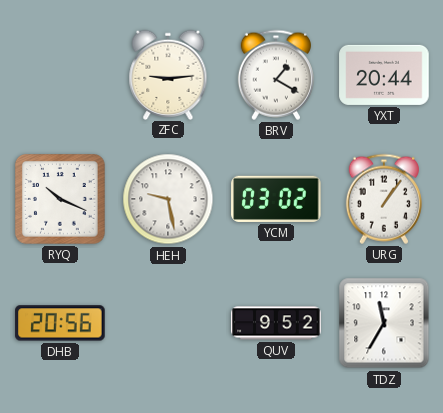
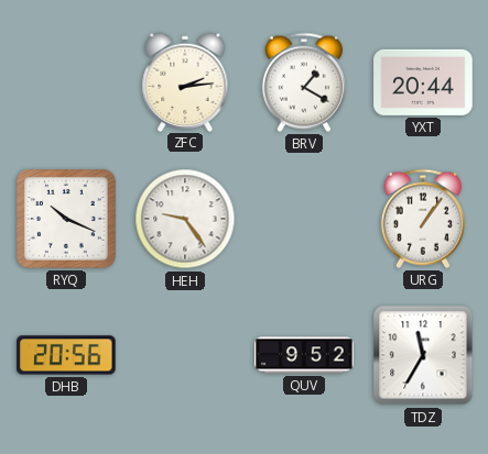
ZFC: 9:14 -> 2:14
HEH: 9:28 -> 9:24
YCM: 03:02 -> none
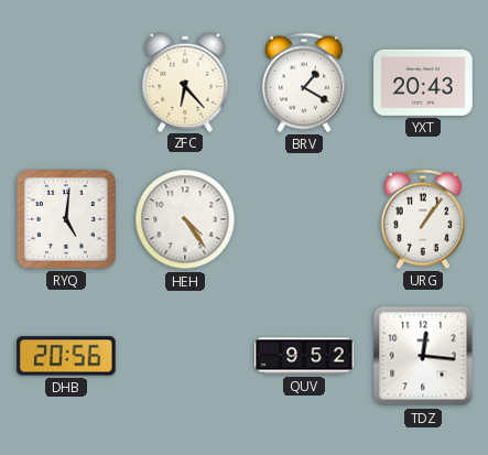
ZFC: 2:14 -> 6:23
YXT: 20:44 -> 20:43
RYQ: 10:19 -> 5:01
HEH: 9:24 -> 4:24
TDZ: 11:35 -> 12:16
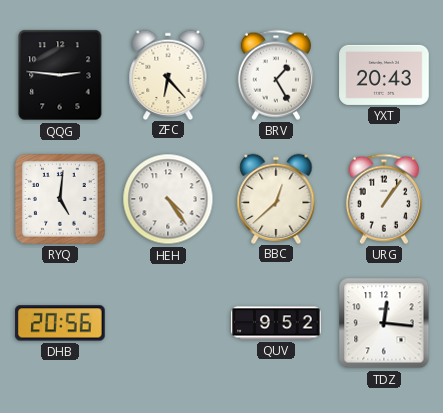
QQG: none -> 2:46
BRV: 1:20 -> 1:25
BBC: none -> 12:38
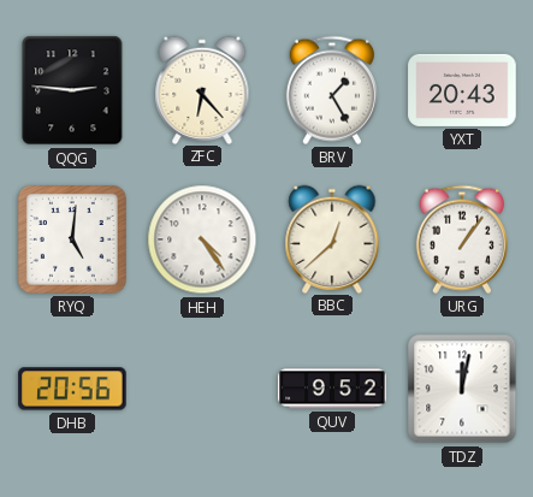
TDZ: 12:16 -> 12:02
